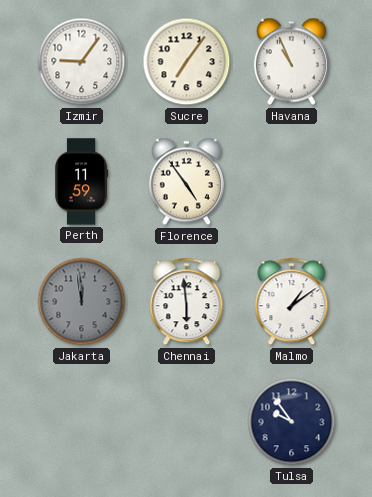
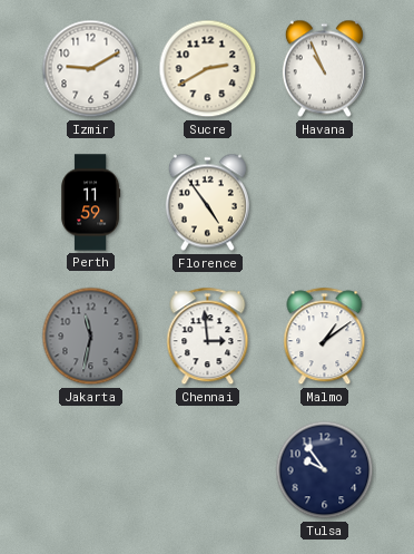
Izmir: 9:06 -> 9:10
Sucre: 7:06 -> 2:40
Jakarta: 11:59 -> 11:32
Chennai: 5:59 -> 2:59
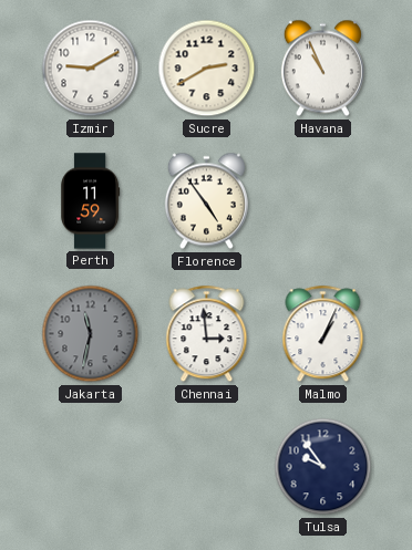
Malmo: 1:09 -> 1:04
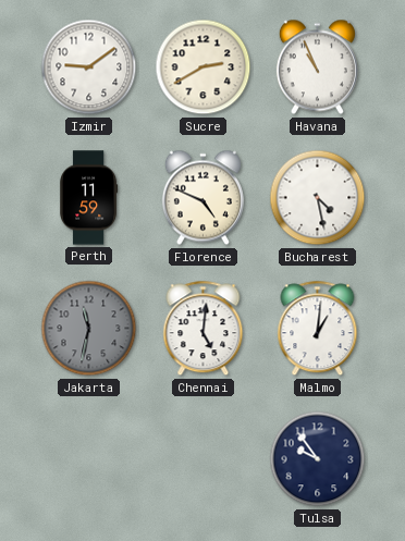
Izmir: 9:10 -> 9:09
Florence: 4:54 -> 4:49
Bucharest: none -> 4:28
Chennai: 2:59 -> 5:01
Malmo: 1:04 -> 1:01
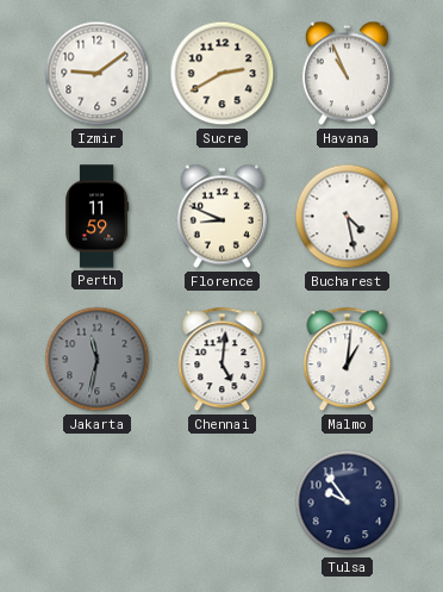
Florence: 4:49 -> 8:49
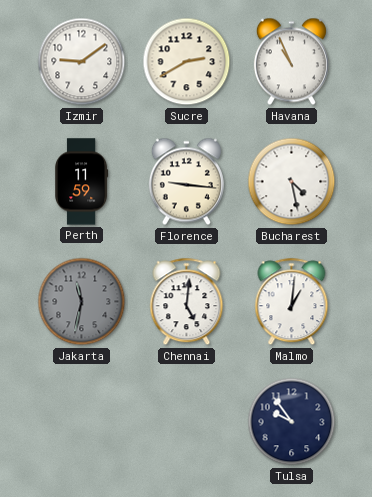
Florence: 8:49 -> 9:16
